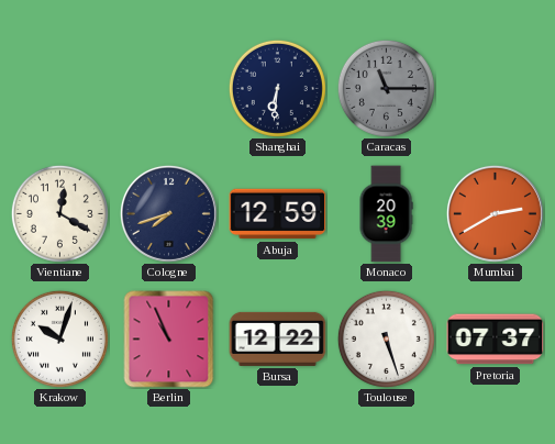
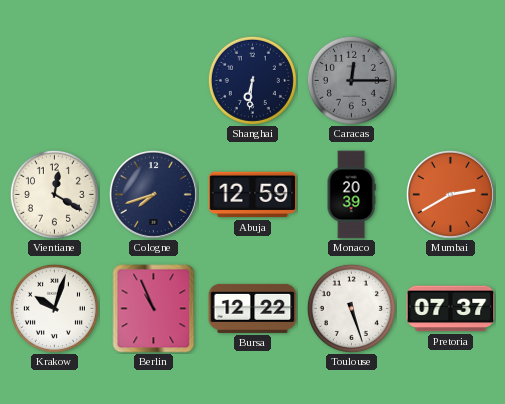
Caracas: 11:15 -> 12:15
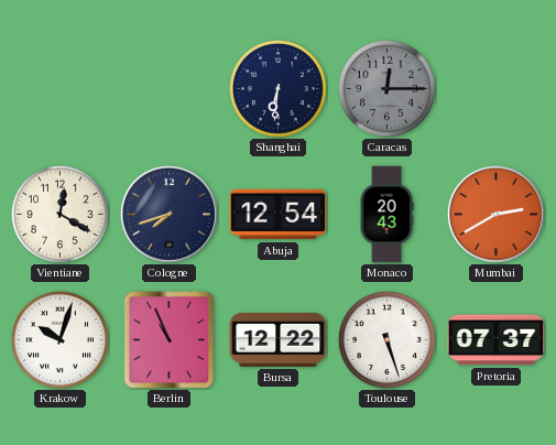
Abuja: 12:59 -> 12:54
Monaco: 20:39 -> 20:43
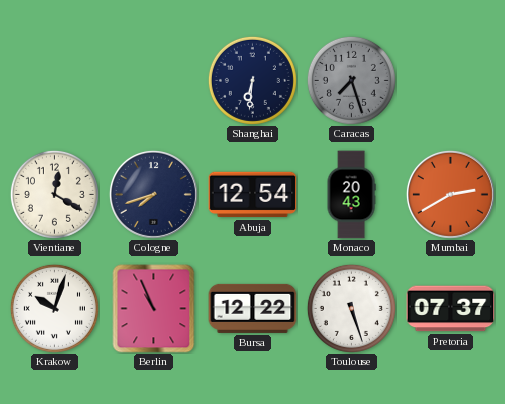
Caracas: 12:15 -> 7:27
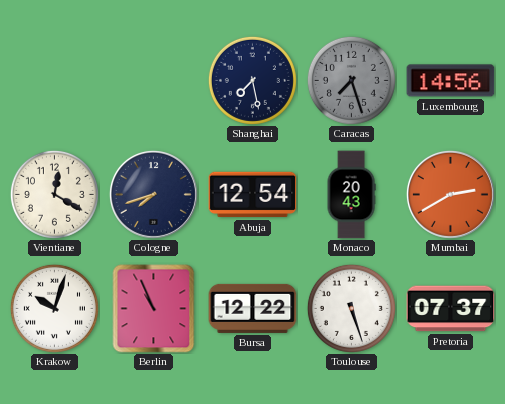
Shanghai: 6:31 -> 7:28
Luxembourg: none -> 14:56
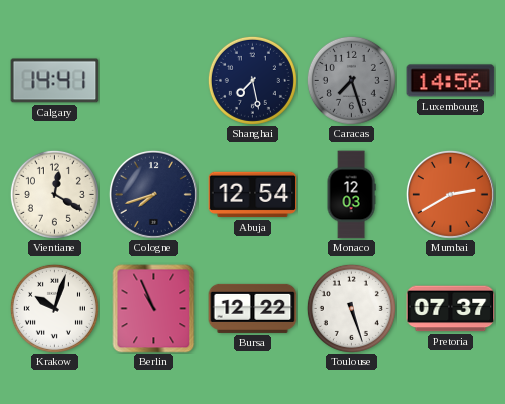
Calgary: none -> 14:41
Monaco: 20:43 -> 12:03
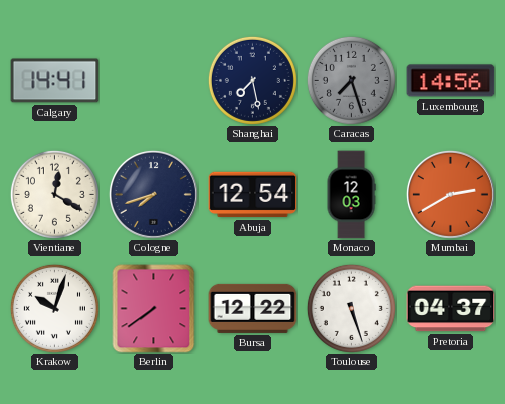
Berlin: 10:56 -> 7:39
Pretoria: 07:37 -> 04:37
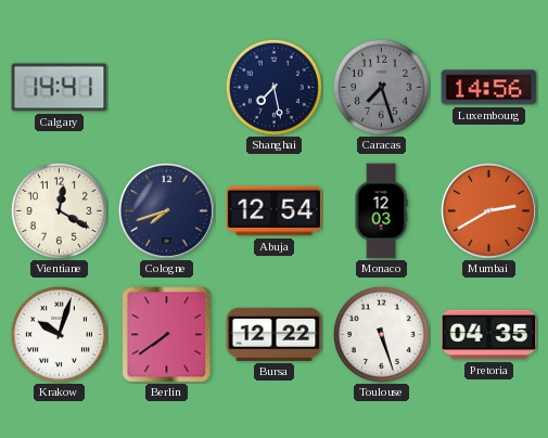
Pretoria: 04:37 -> 04:35
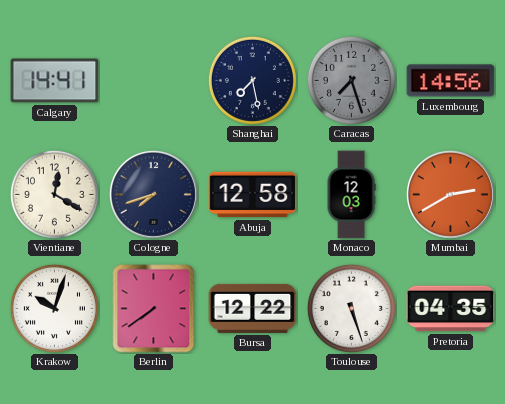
Abuja: 12:54 -> 12:58
